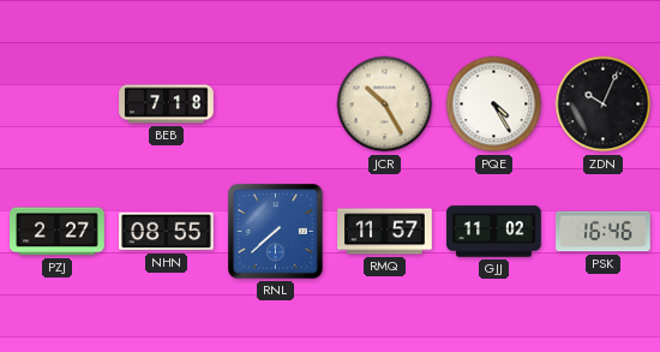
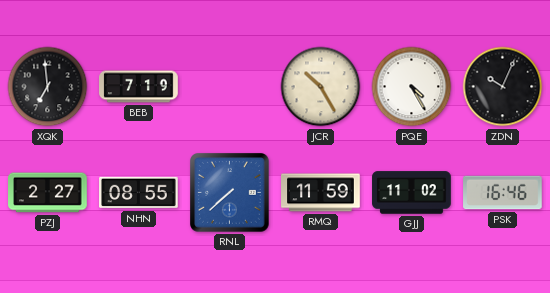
XQK: none -> 6:59
BEB: 7:18 -> 7:19
RMQ: 11:57 -> 11:59
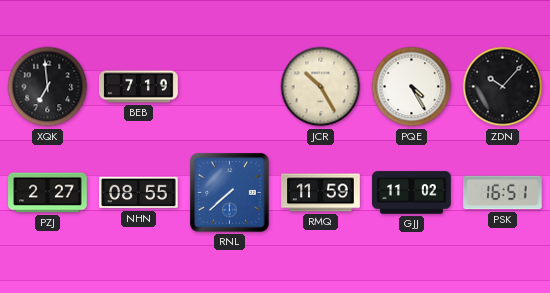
ZDN: 10:04 -> 10:07
PSK: 16:46 -> 16:51
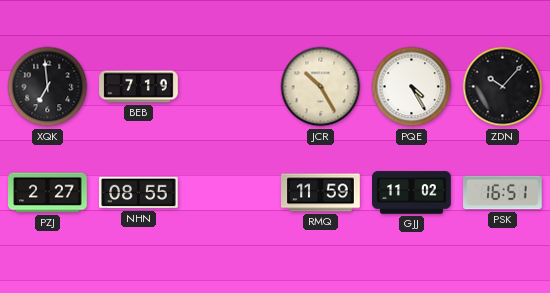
RNL: 7:38 -> none
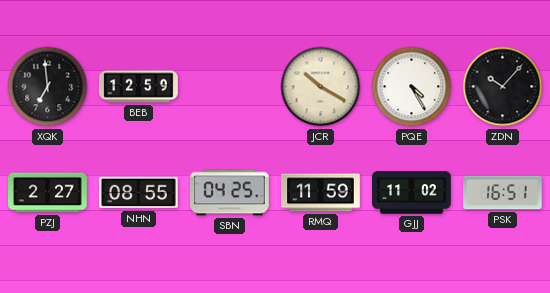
BEB: 7:19 -> 12:59
JCR: 10:25 -> 10:20
SBN: none -> 04:25
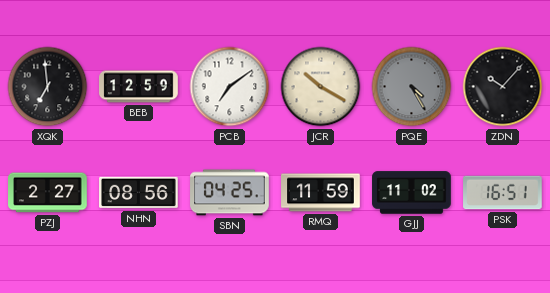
PCB: none -> 7:09
PQE dial: white -> grey
NHN: 08:55 -> 08:56
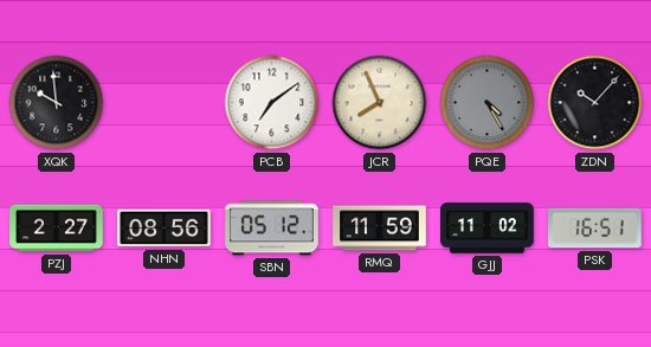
XQK: 6:59 -> 9:59
BEB: 12:59 -> none
JCR: 10:20 -> 7:56
SBN: 04:25 -> 05:12
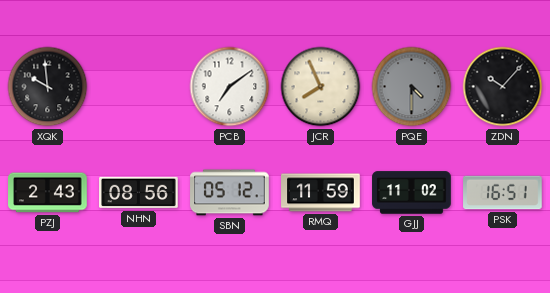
PQE: 4:25 -> 4:30
PZJ: 2:27 -> 2:43
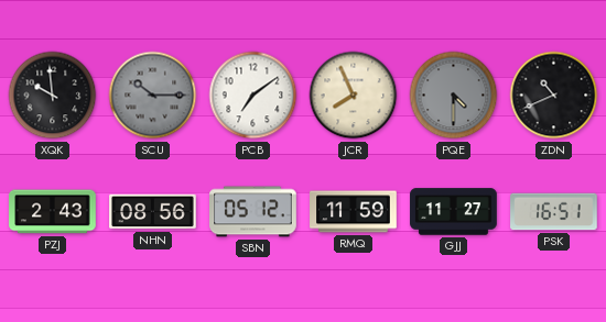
SCU: none -> 10:15
ZDN: 10:07 -> 10:41
GJJ: 11:02 -> 11:27
